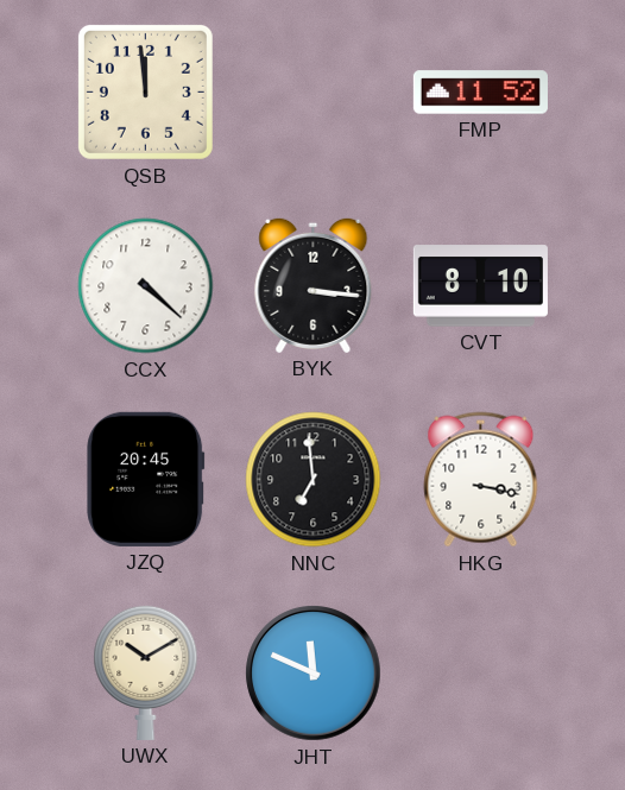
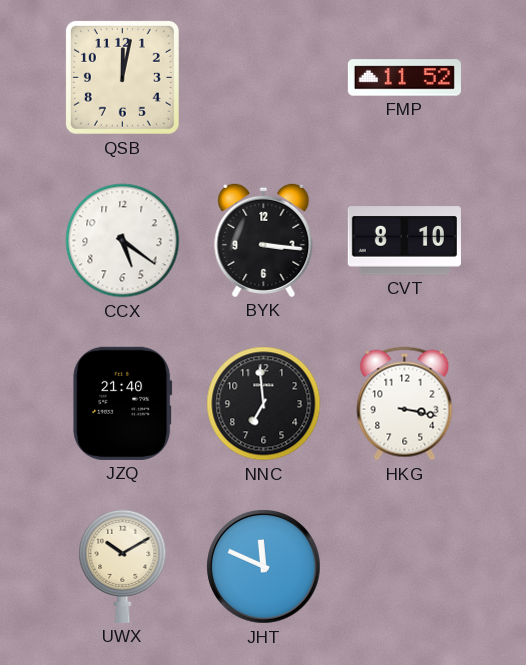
QSB: 11:59 -> 12:02
CCX: 4:22 -> 5:21
JZQ: 20:45 -> 21:40
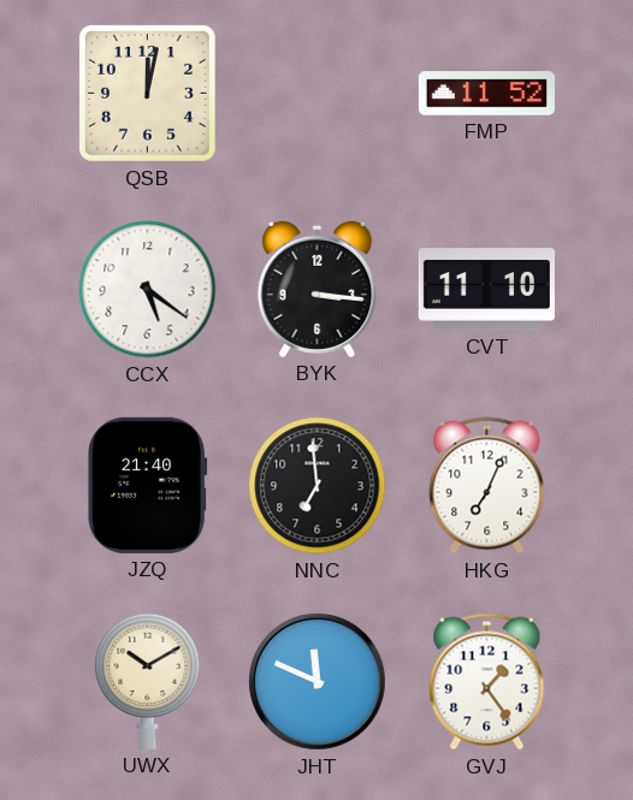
CVT: 8:10 -> 11:10
HKG: 3:17 -> 7:04
GVJ: none -> 1:24
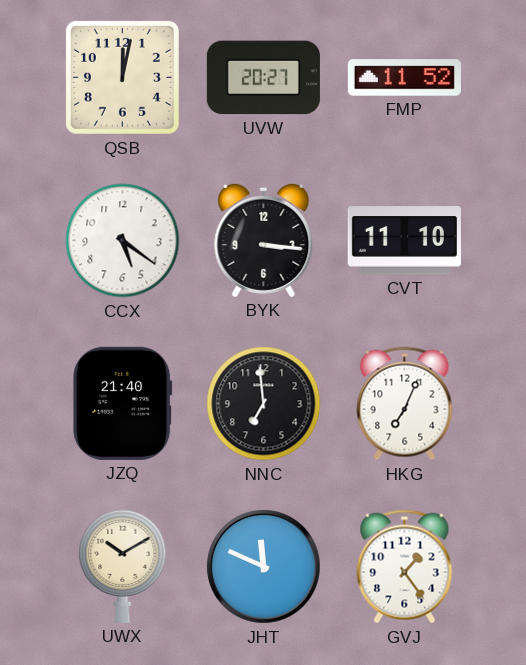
UVW: none -> 20:27
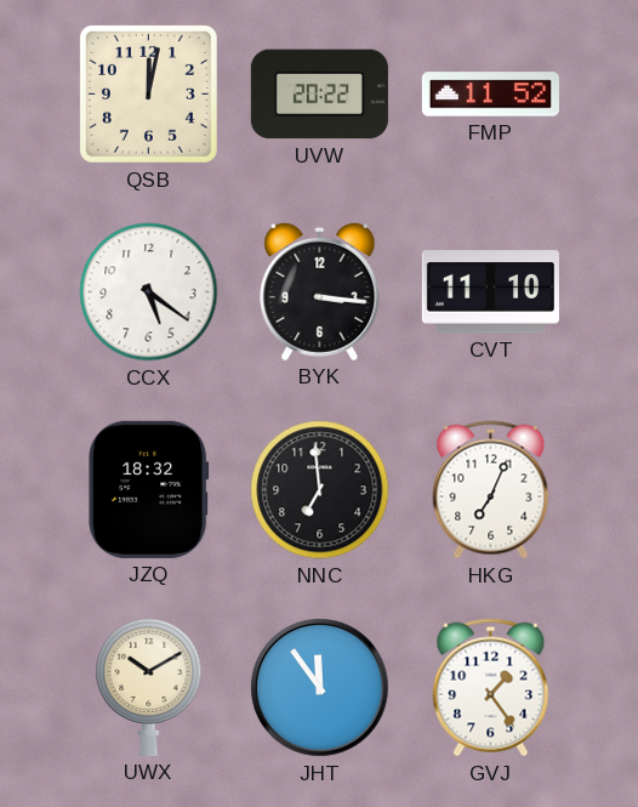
UVW: 20:27 -> 20:22
JZQ: 21:40 -> 18:32
JHT: 11:49 -> 11:54
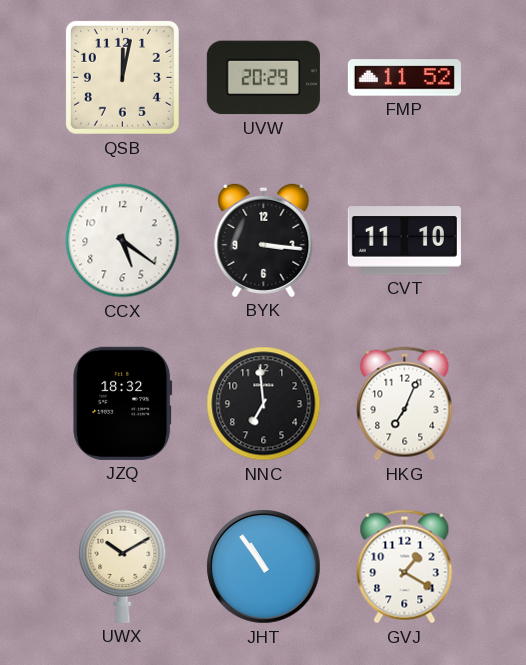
UVW: 20:22 -> 20:29
JHT: 11:54 -> 10:54
GVJ: 1:24 -> 1:20
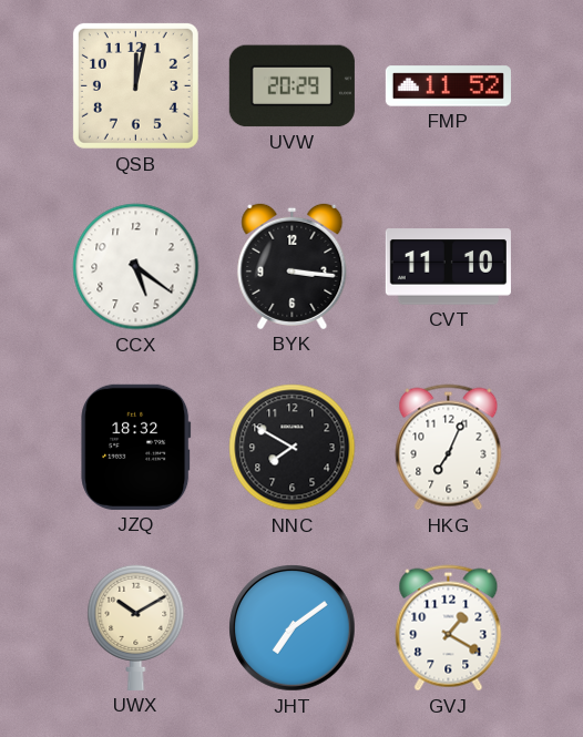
NNC: 6:59 -> 7:50
JHT: 10:54 -> 7:09
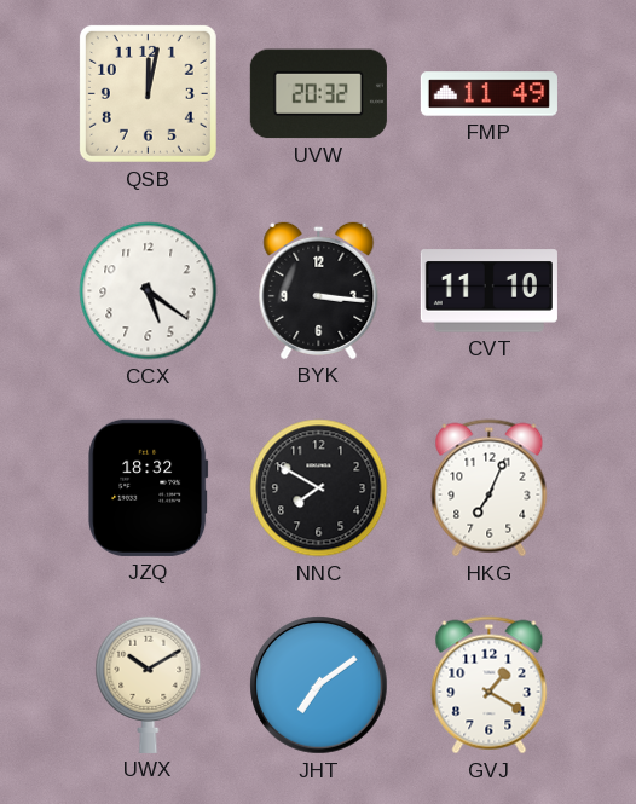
UVW: 20:29 -> 20:32
FMP: 11:52 -> 11:49
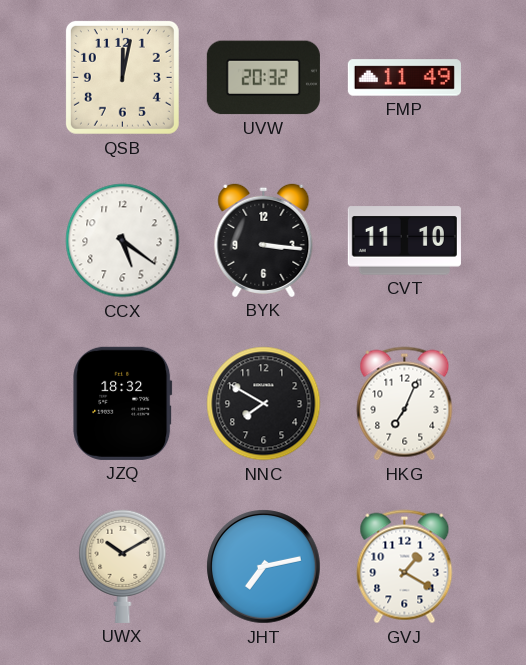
JHT: 7:09 -> 7:13
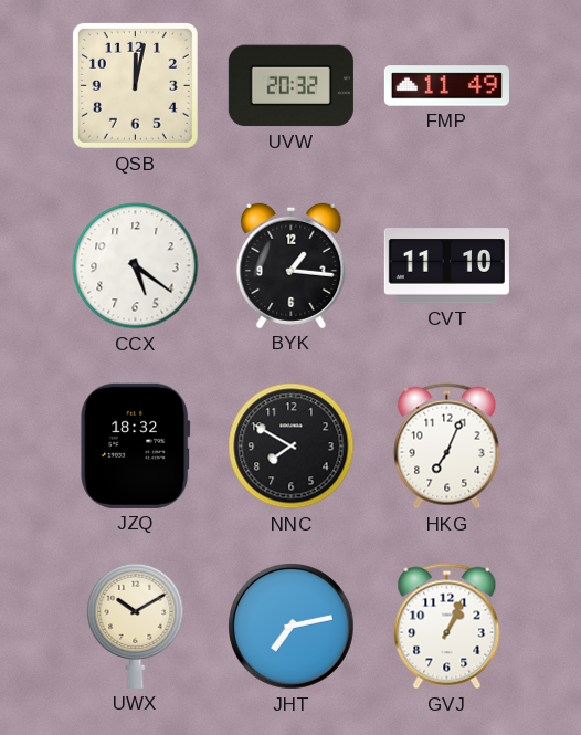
BYK: 3:16 -> 1:16
GVJ: 1:20 -> 1:04
